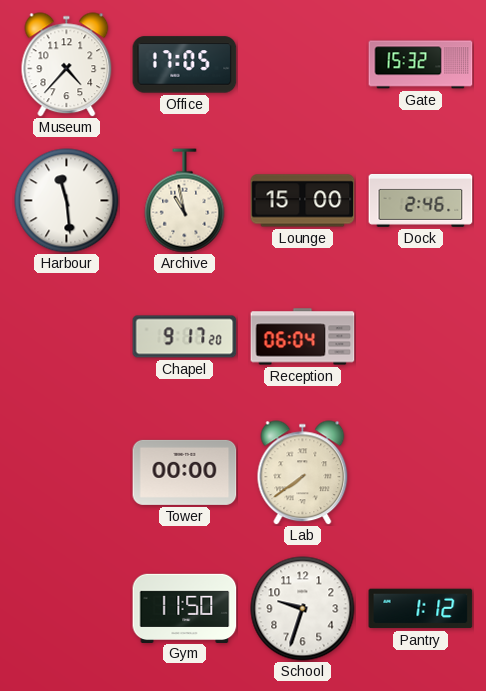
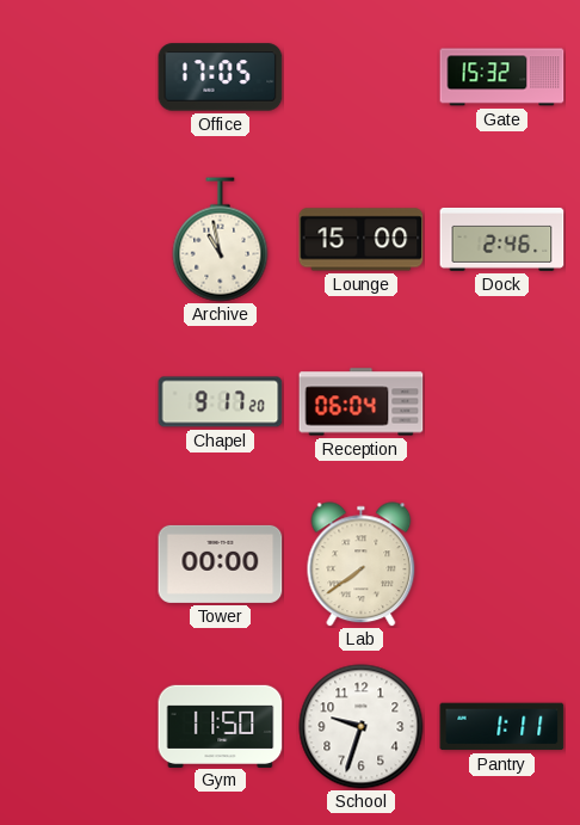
Museum: 4:37 -> none
Harbour: 11:29 -> none
Pantry: 1:12 -> 1:11
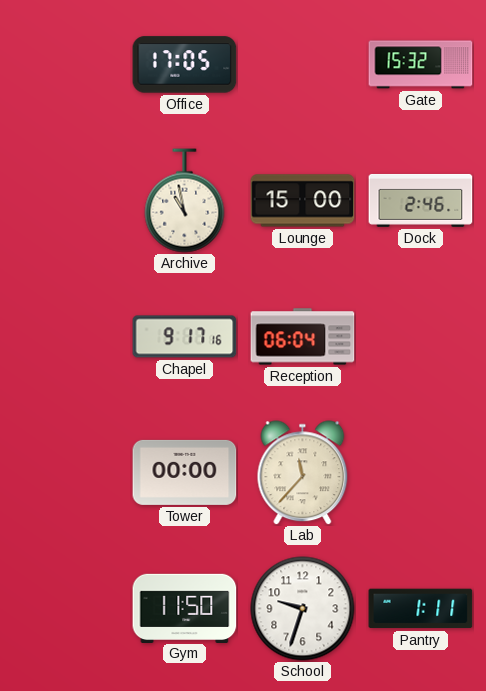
Chapel: 9:17:20 -> 9:17:16
Lab: 7:39 -> 11:37
